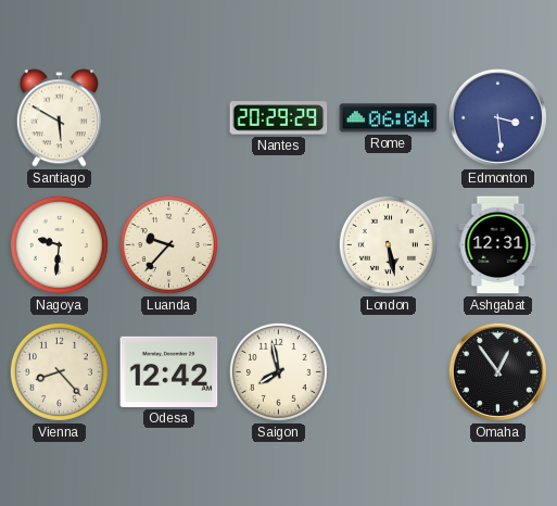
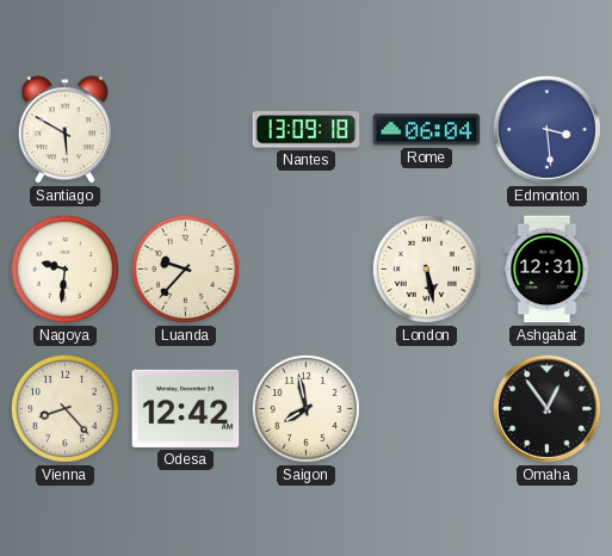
Nantes: 20:29 -> 13:09
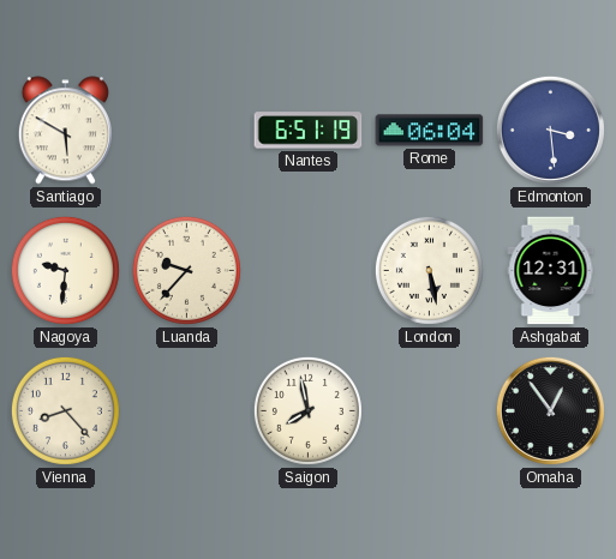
Nantes: 13:09 -> 6:51
Odesa: 12:42 -> none
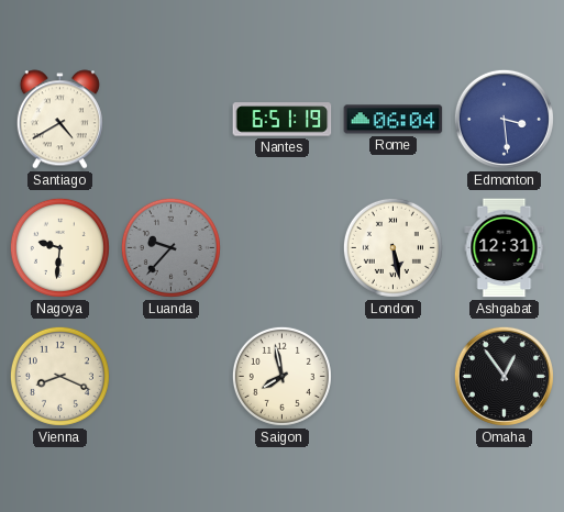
Santiago: 5:50 -> 4:40
Luanda dial: cream -> grey
Vienna: 8:23 -> 8:19
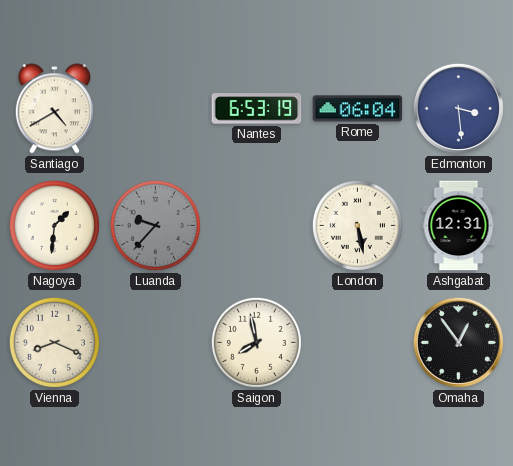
Nantes: 6:51 -> 6:53
Nagoya: 9:31 -> 1:31
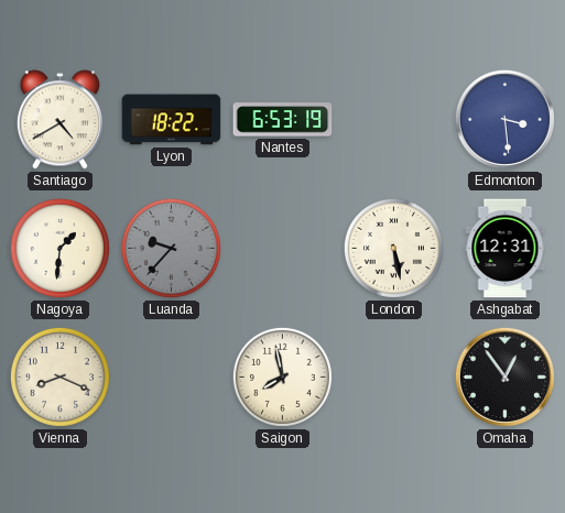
Lyon: none -> 18:22
Rome: 06:04 -> none
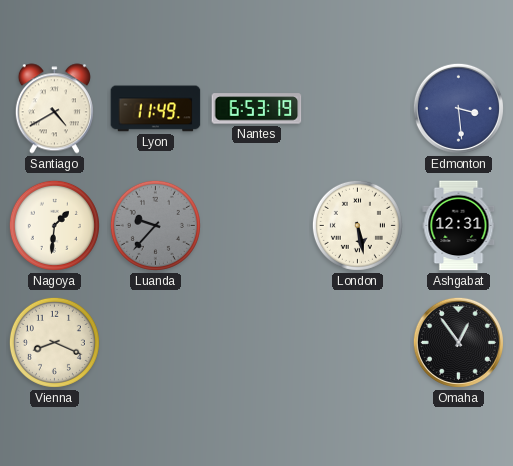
Lyon: 18:22 -> 11:49
Saigon: 7:58 -> none
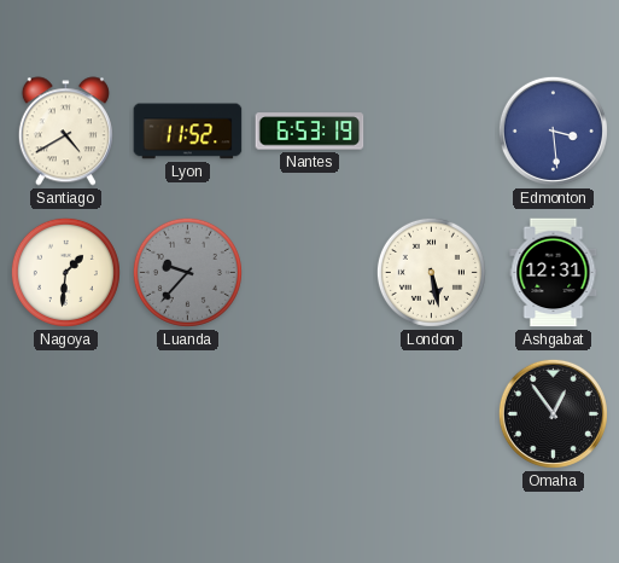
Lyon: 11:49 -> 11:52
Vienna: 8:19 -> none
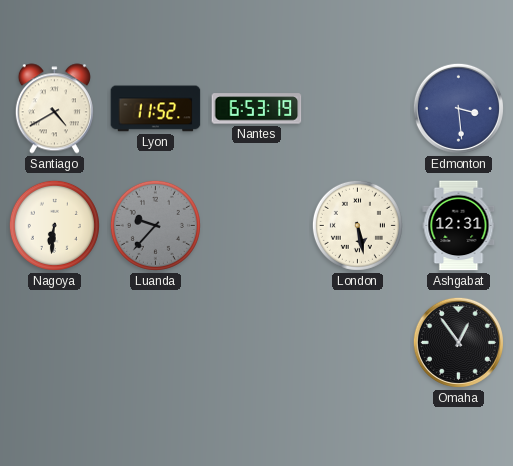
Nagoya: 1:31 -> 6:31
